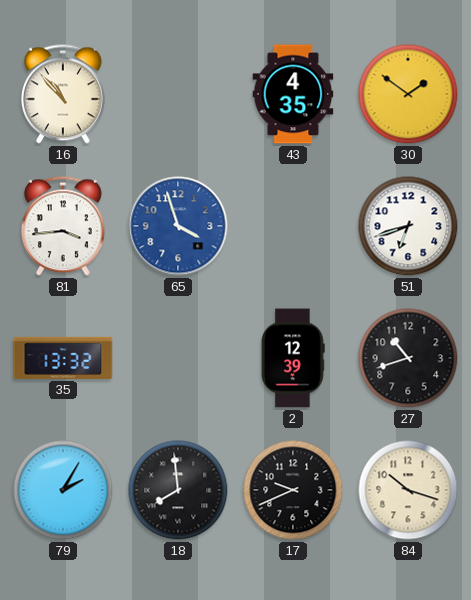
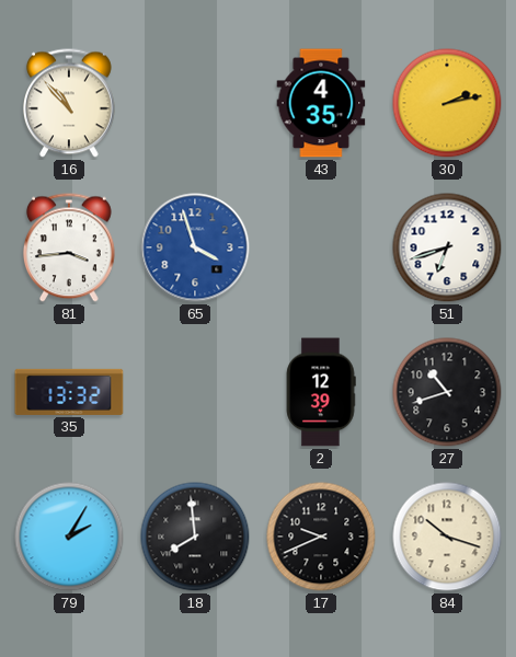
30: 1:51 -> 2:13
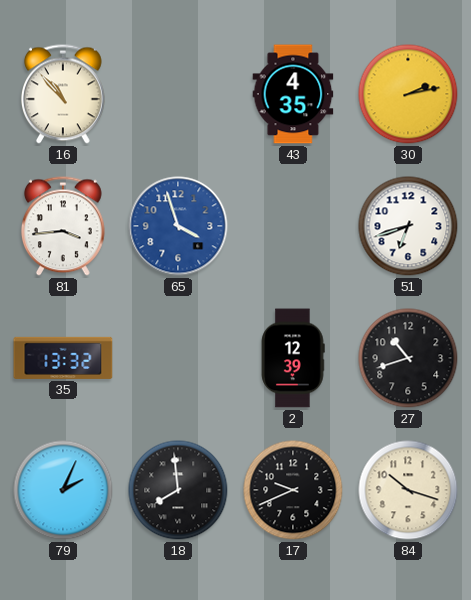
79: 2:05 -> 2:04
